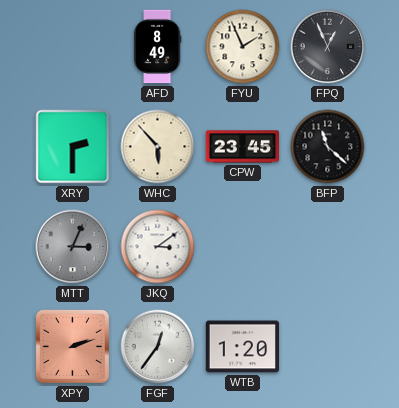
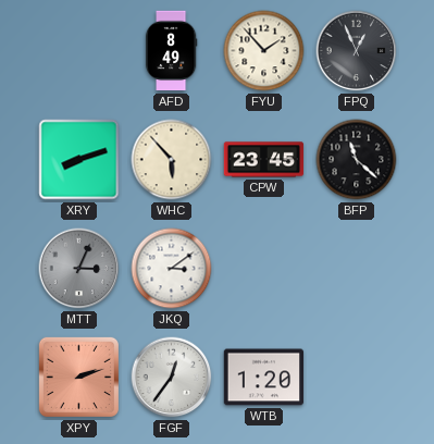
FYU: 1:56 -> 1:53
XRY: 2:30 -> 8:12
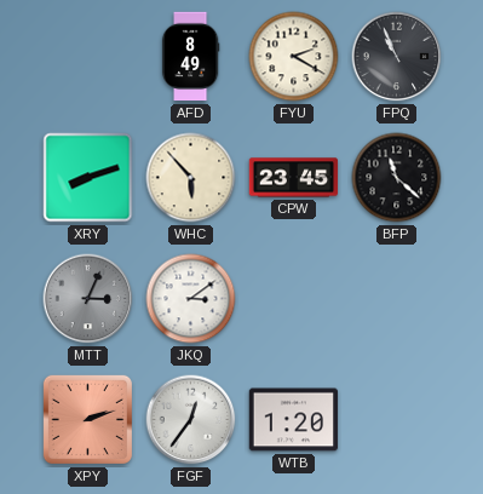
FYU: 1:53 -> 2:20
FPQ: 12:56 -> 10:56
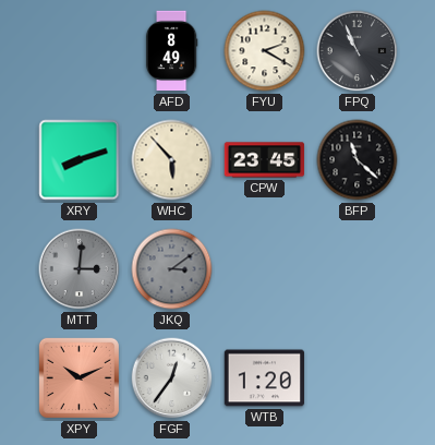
MTT: 3:04 -> 3:01
JKQ dial: white -> grey
XPY: 2:12 -> 10:11
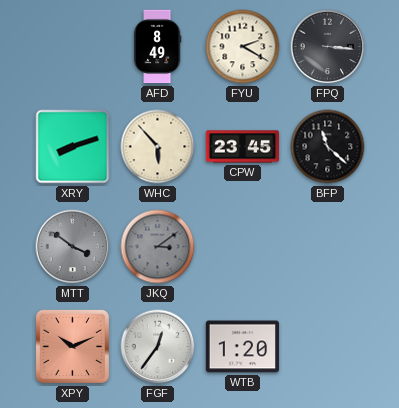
FPQ: 10:56 -> 3:16
MTT: 3:01 -> 3:51
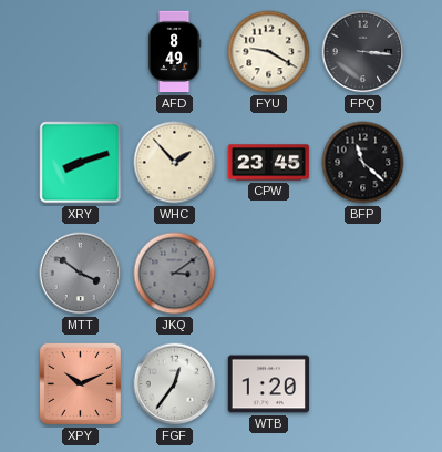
FYU: 2:20 -> 9:20
WHC: 5:53 -> 1:53
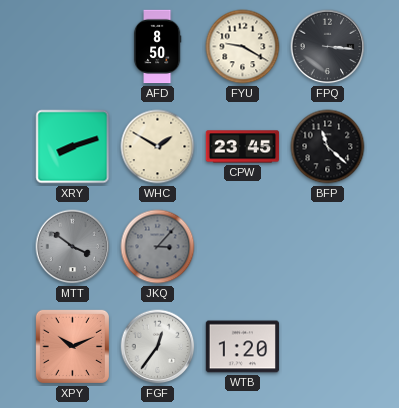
AFD: 8:49 -> 8:50
WHC: 1:53 -> 1:50
JKQ: 3:09 -> 3:07
